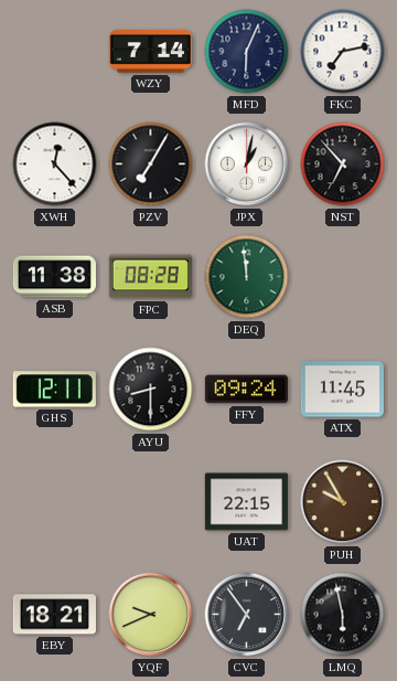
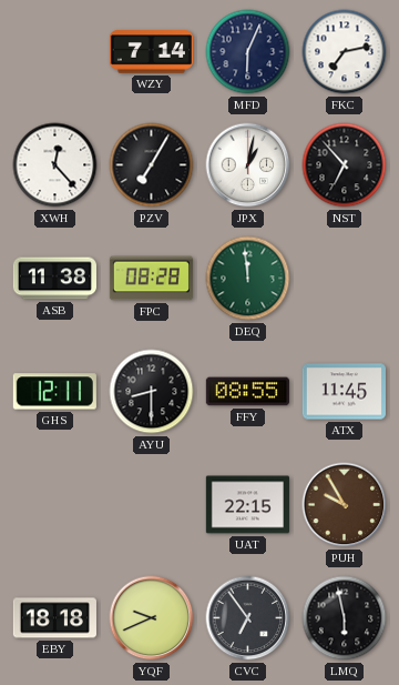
FFY: 09:24 -> 08:55
EBY: 18:21 -> 18:18
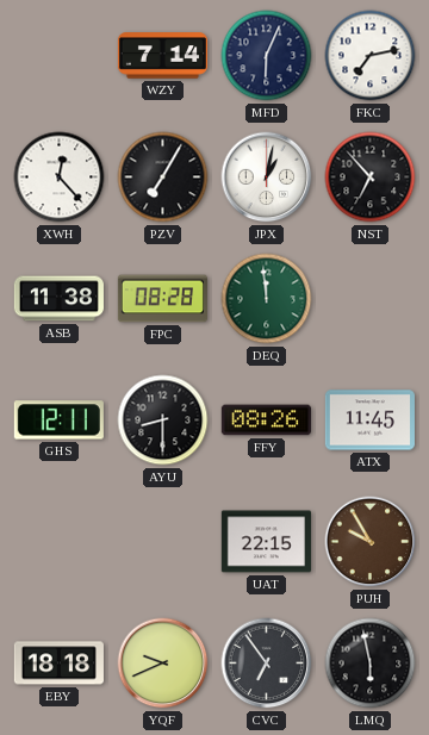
FFY: 08:55 -> 08:26
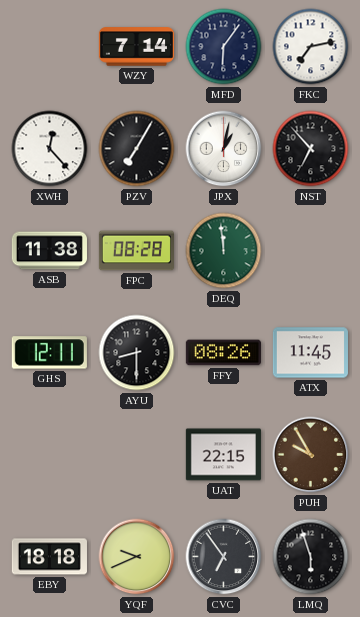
MFD: 6:04 -> 6:06
LMQ: 5:58 -> 5:57
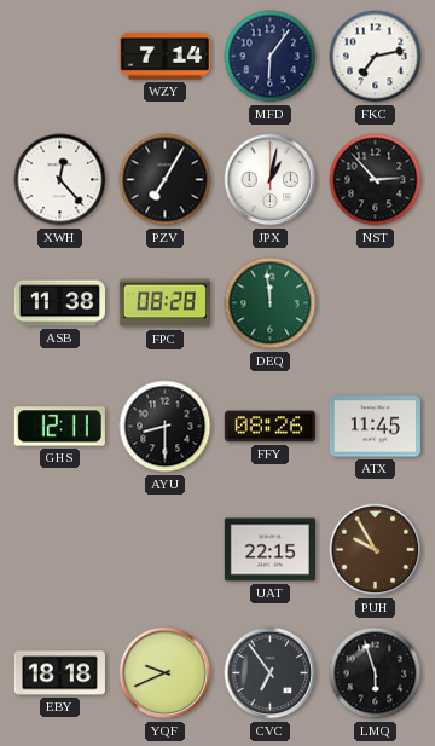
NST: 6:53 -> 2:53
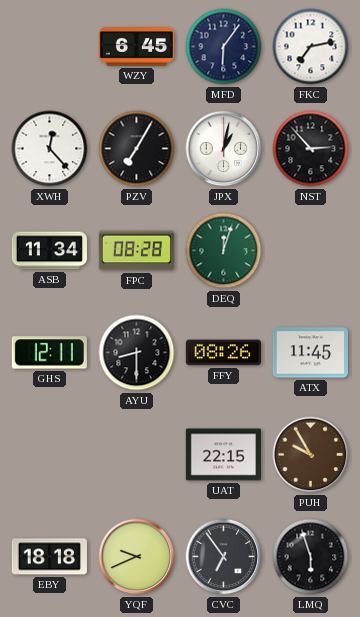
WZY: 7:14 -> 6:45
ASB: 11:38 -> 11:34
DEQ: 11:59 -> 12:03
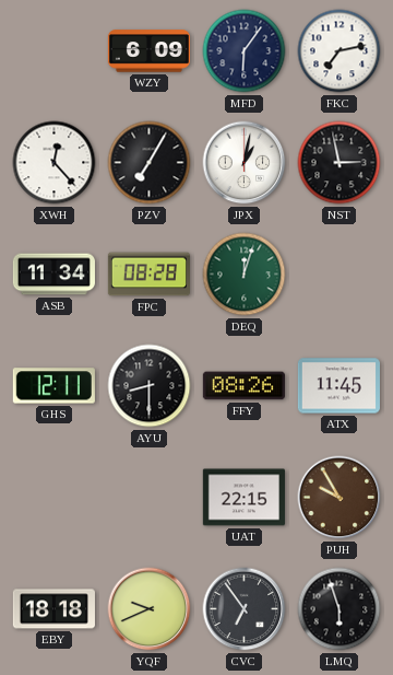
WZY: 6:45 -> 6:09
NST: 2:53 -> 2:58
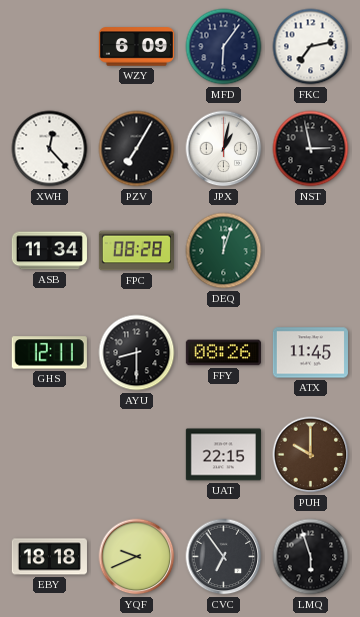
PUH: 9:55 -> 10:00
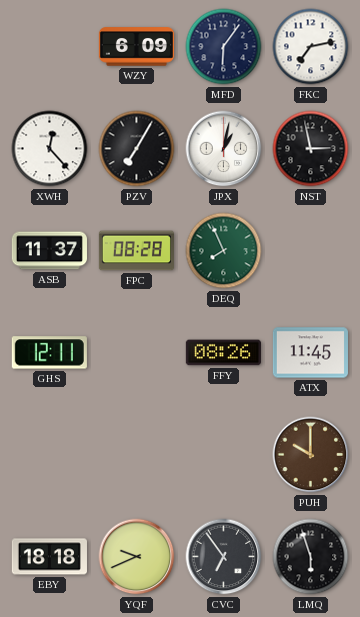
ASB: 11:34 -> 11:37
DEQ: 12:03 -> 7:56
AYU: 8:30 -> none
UAT: 22:15 -> none
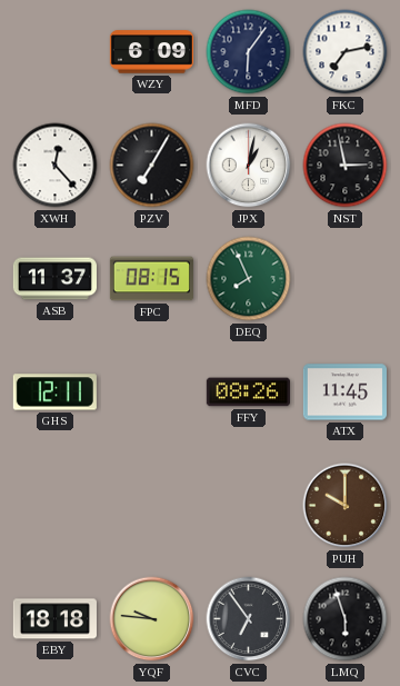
FPC: 08:28 -> 08:15
YQF: 9:41 -> 9:46
